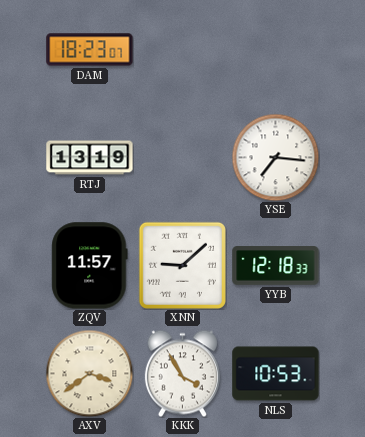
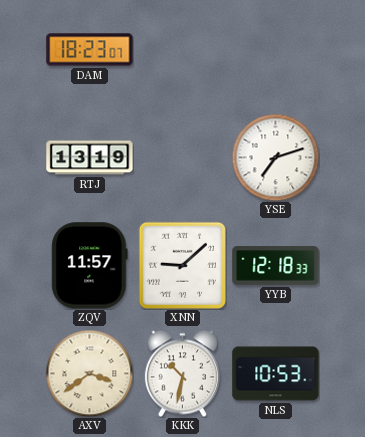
YSE: 7:16 -> 7:12
KKK: 3:55 -> 10:32
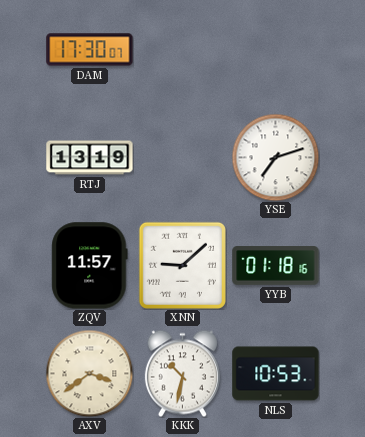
DAM: 18:23 -> 17:30
YYB: 12:18 -> 01:18
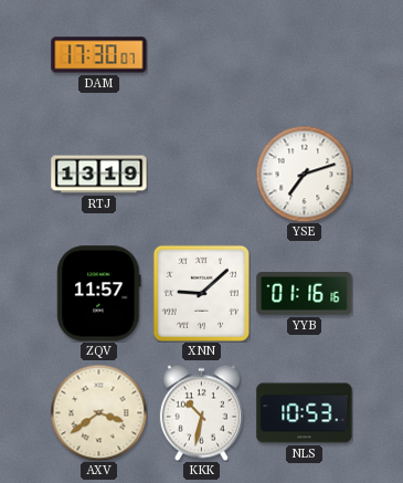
YYB: 01:18 -> 01:16
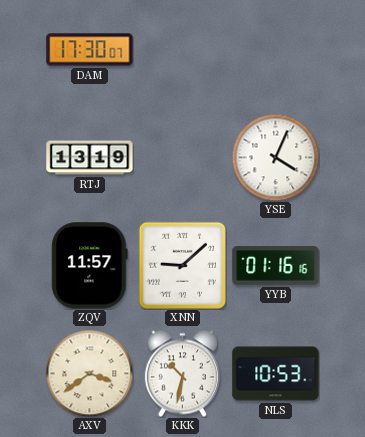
YSE: 7:12 -> 4:04
